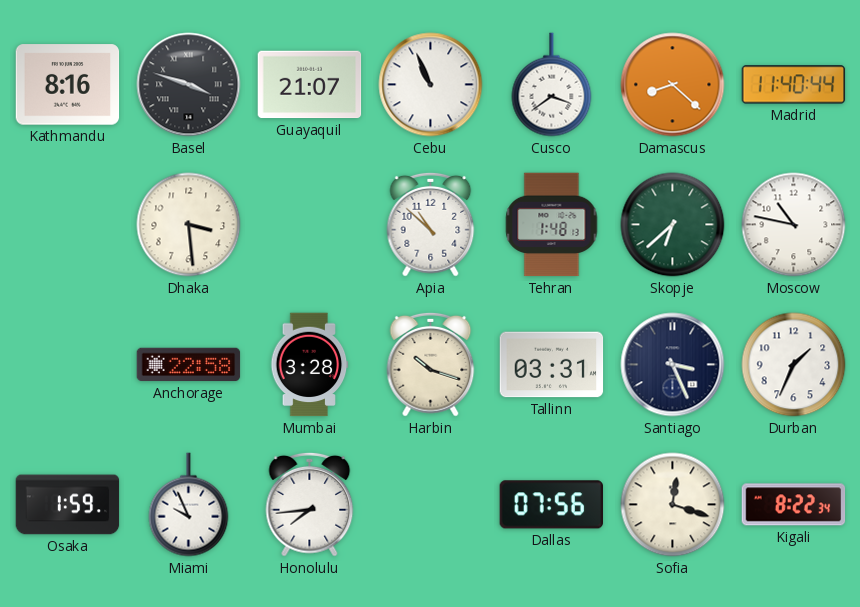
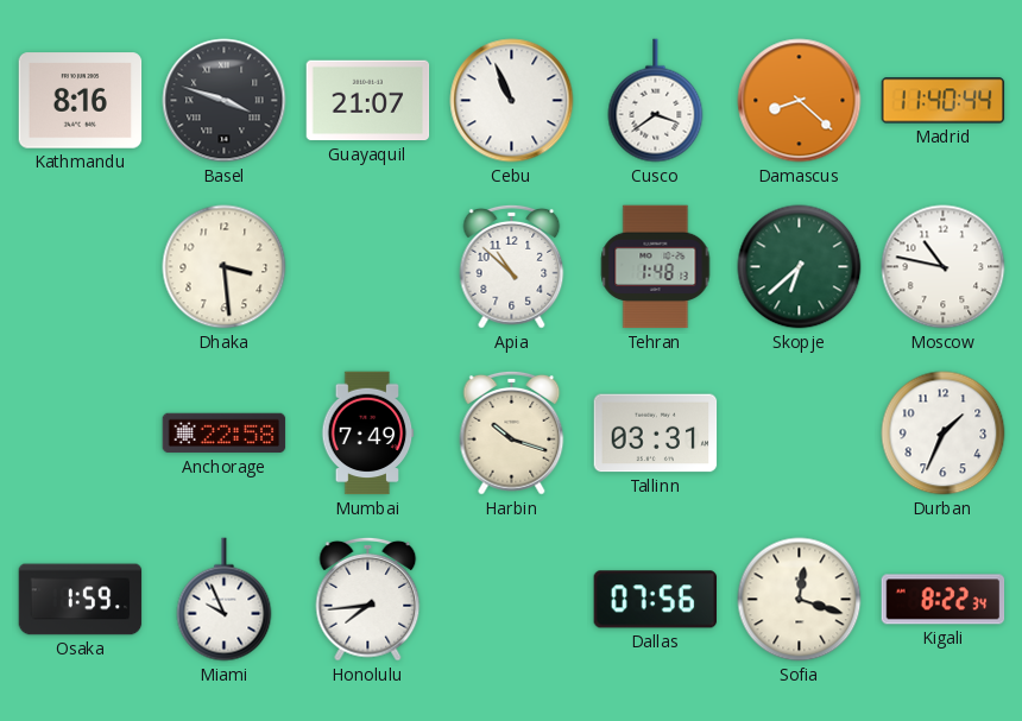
Mumbai: 3:28 -> 7:49
Santiago: 3:26 -> none
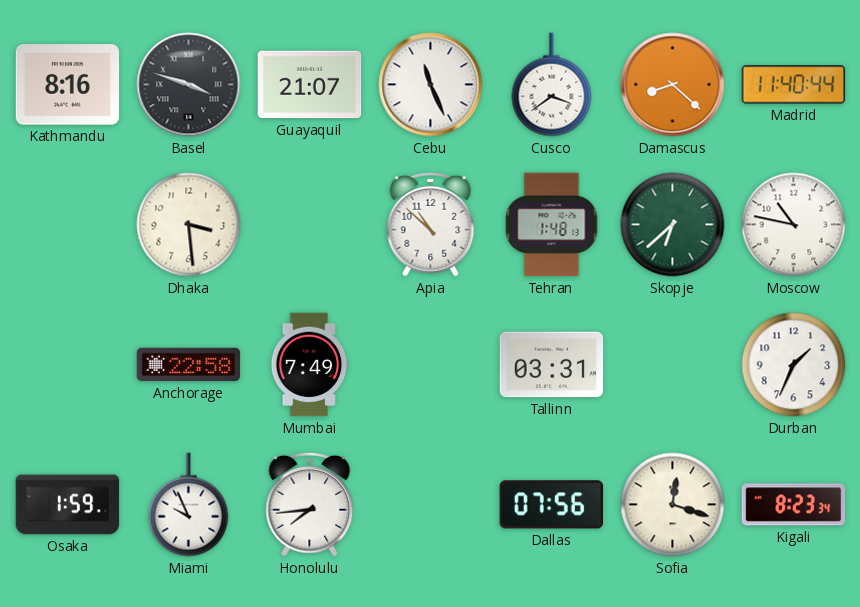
Cebu: 10:56 -> 11:26
Harbin: 10:18 -> none
Kigali: 8:22 -> 8:23
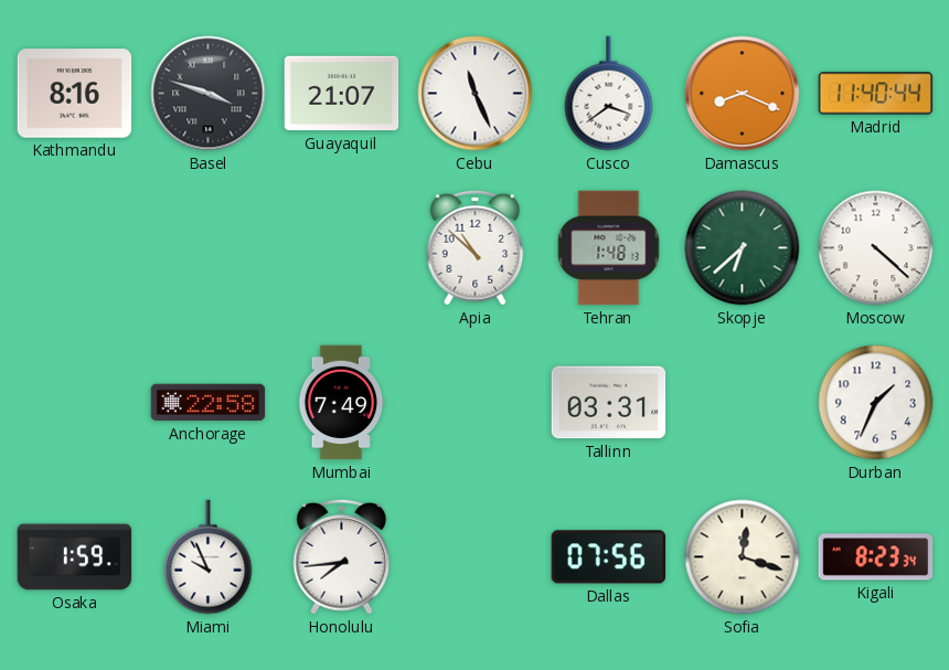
Damascus: 8:22 -> 8:19
Dhaka: 3:29 -> none
Moscow: 10:47 -> 4:22
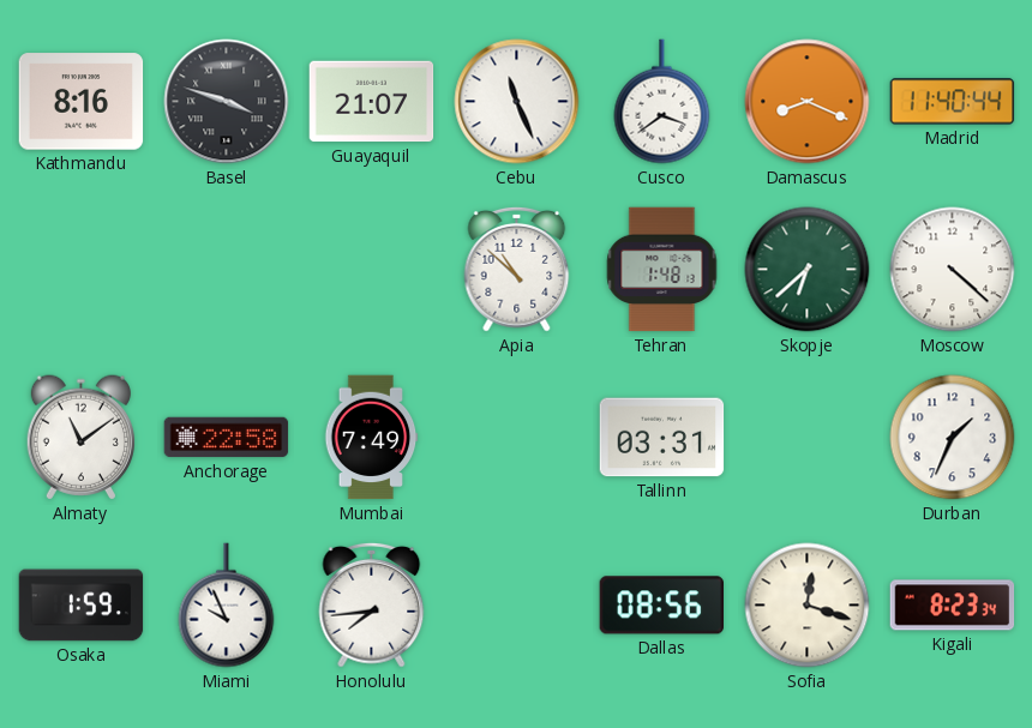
Almaty: none -> 11:09
Dallas: 07:56 -> 08:56
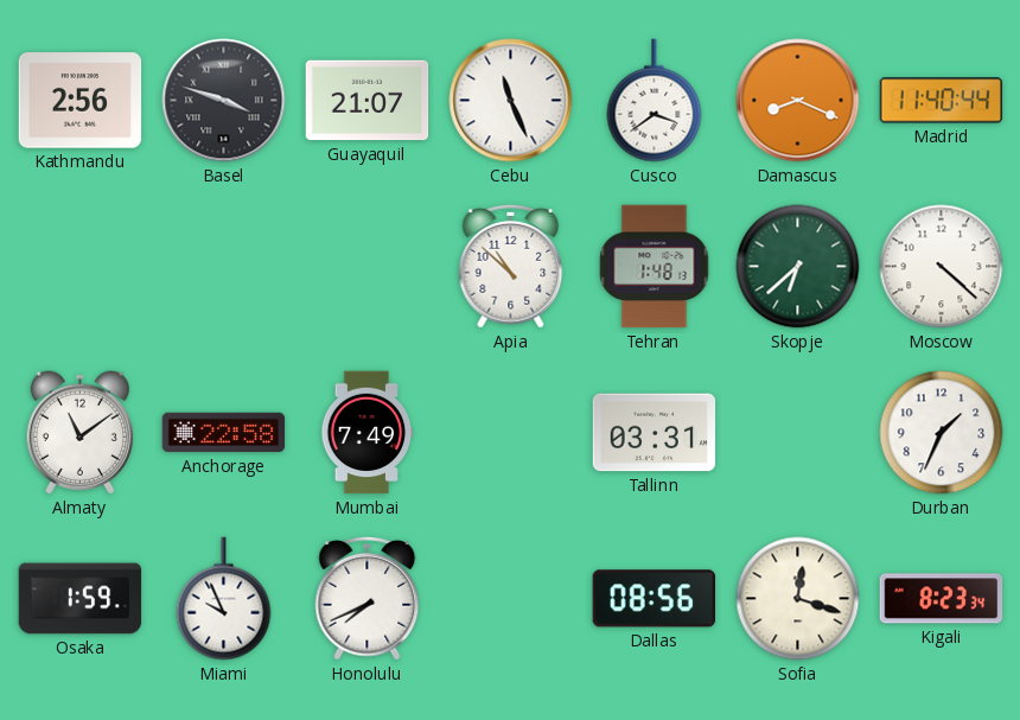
Kathmandu: 8:16 -> 2:56
Honolulu: 7:44 -> 7:41
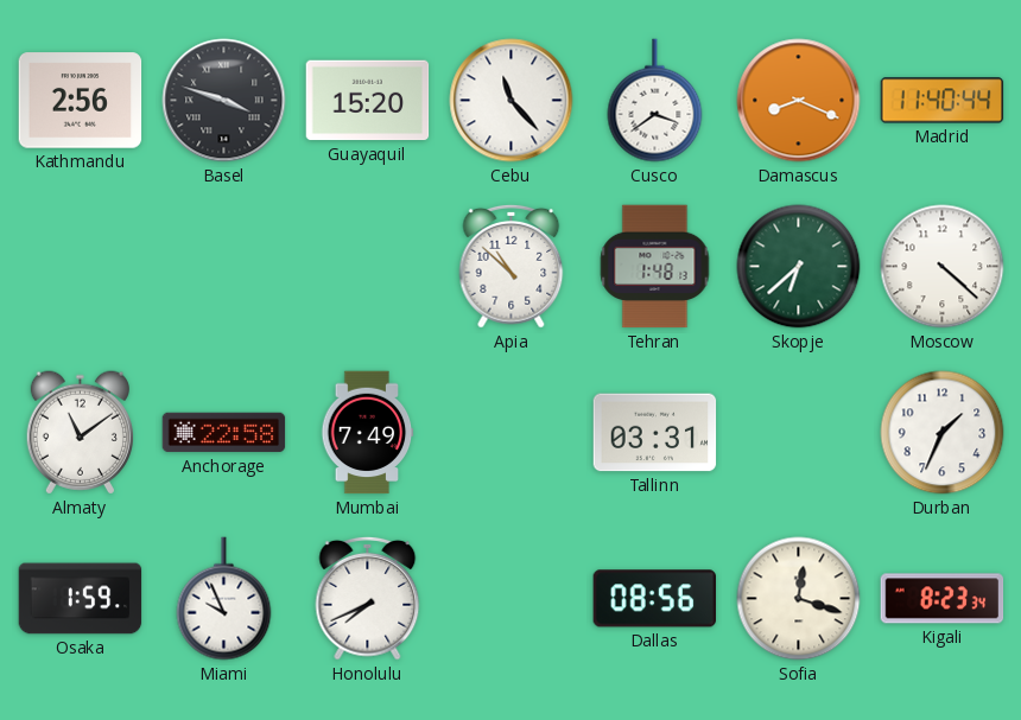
Guayaquil: 21:07 -> 15:20
Cebu: 11:26 -> 11:23
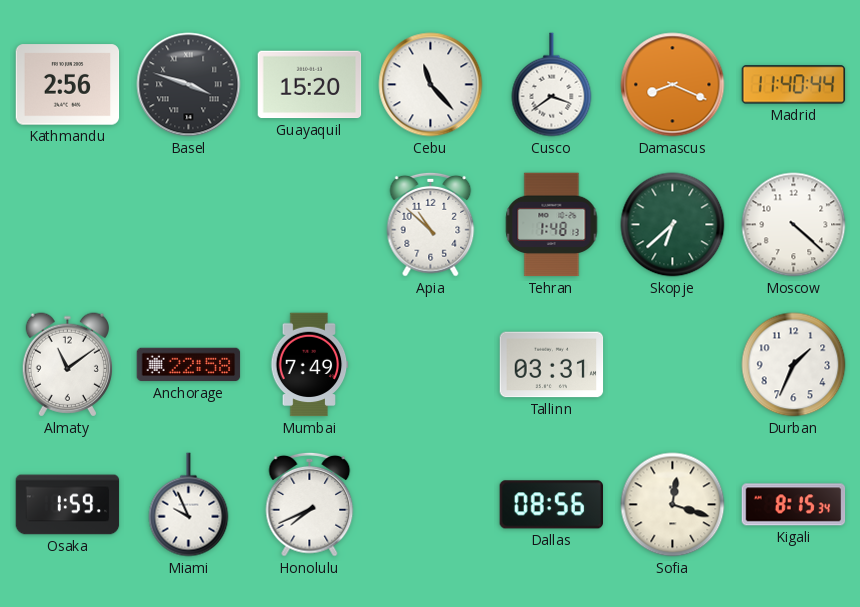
Kigali: 8:23 -> 8:15
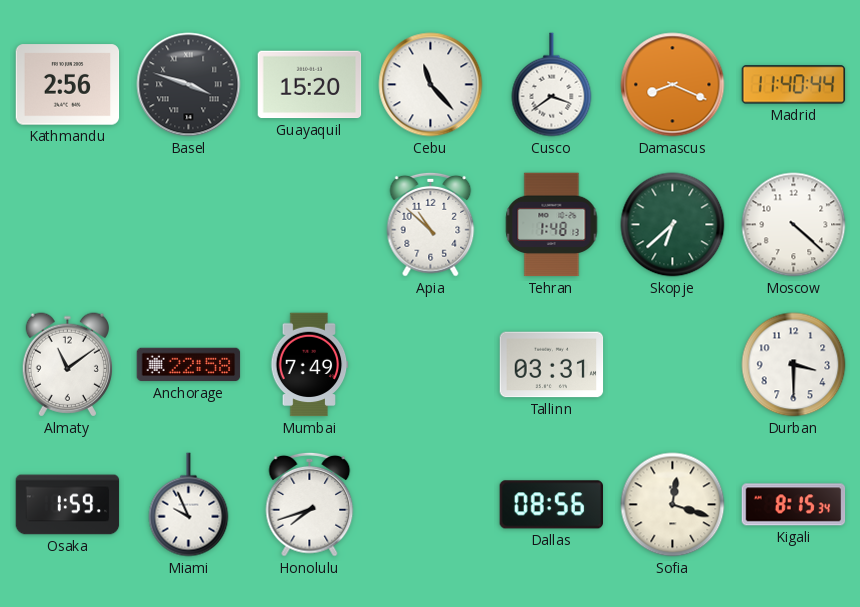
Durban: 1:34 -> 3:30
Honolulu: 7:41 -> 7:42
